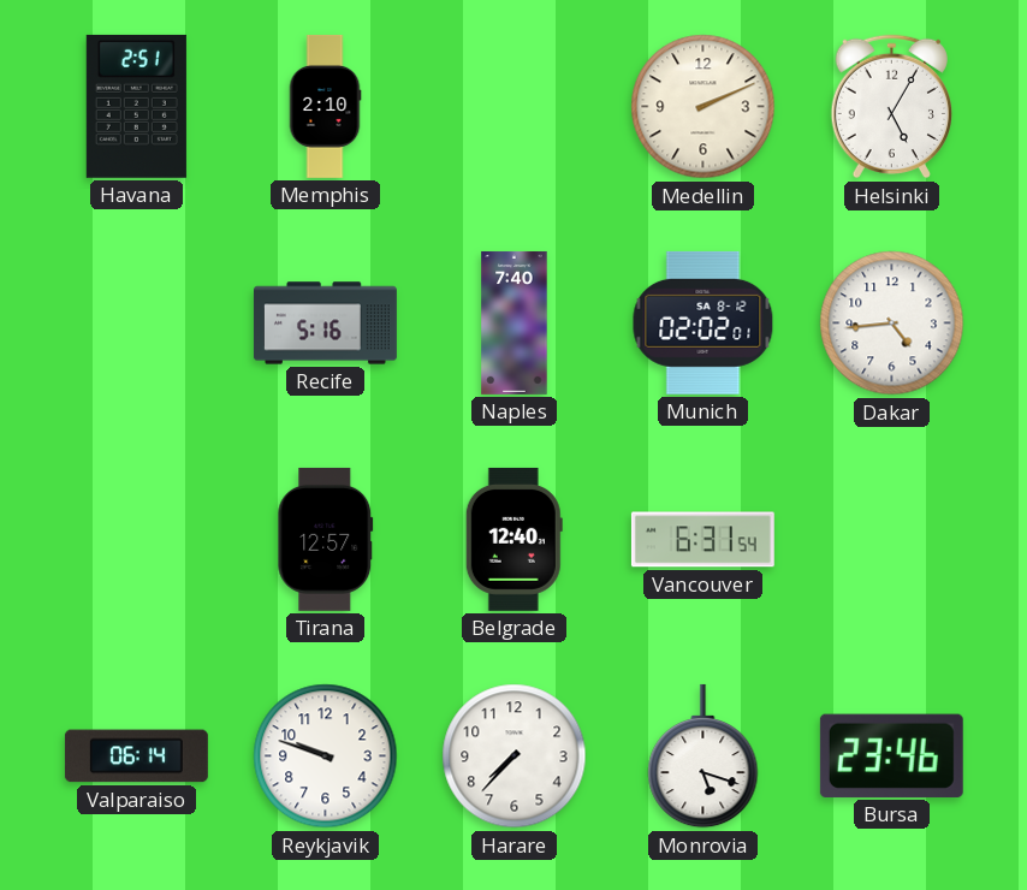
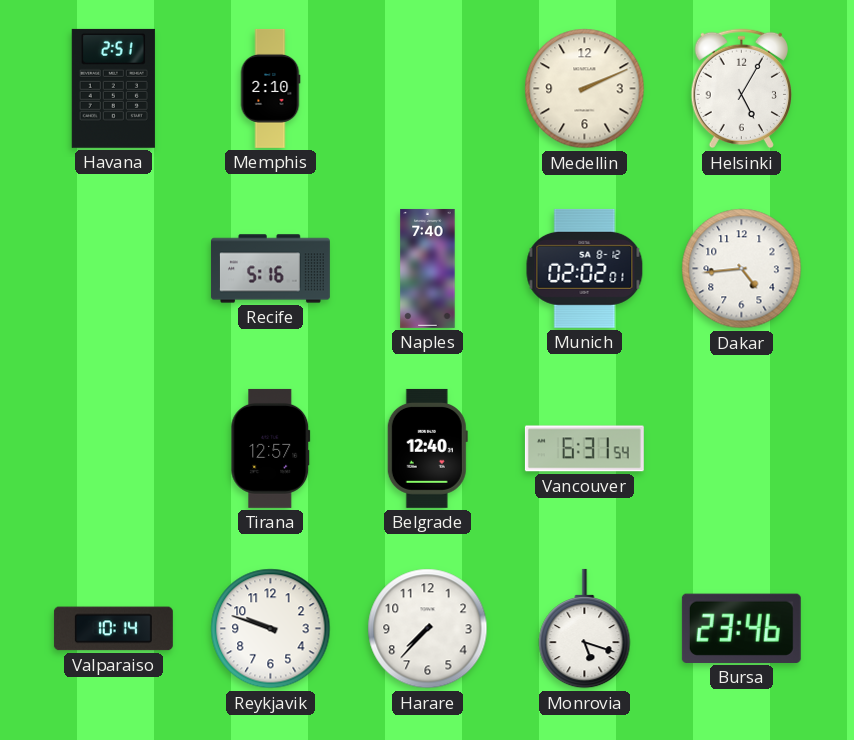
Valparaiso: 06:14 -> 10:14
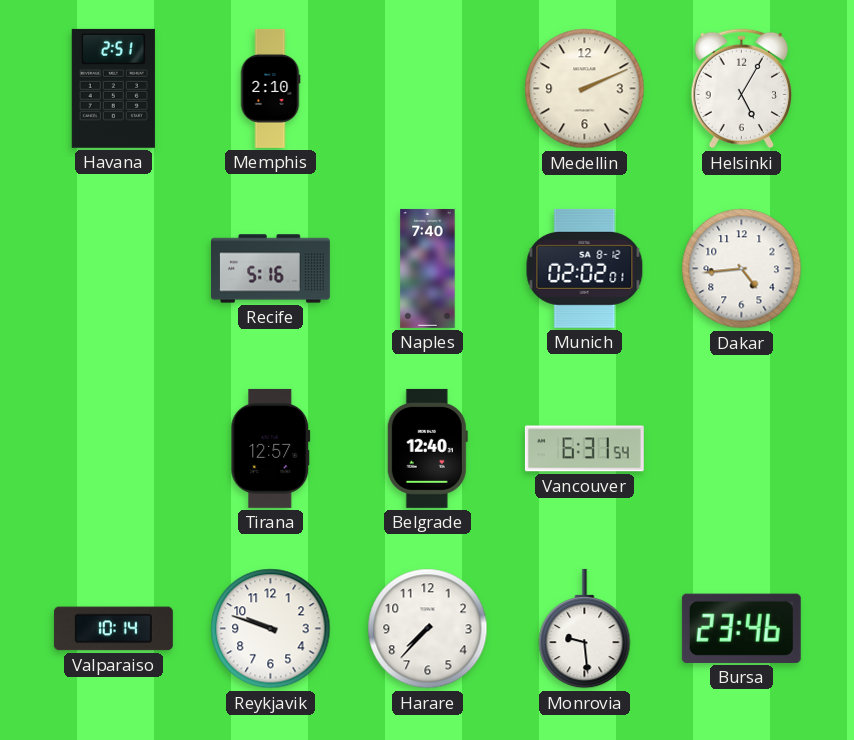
Monrovia: 5:18 -> 9:29
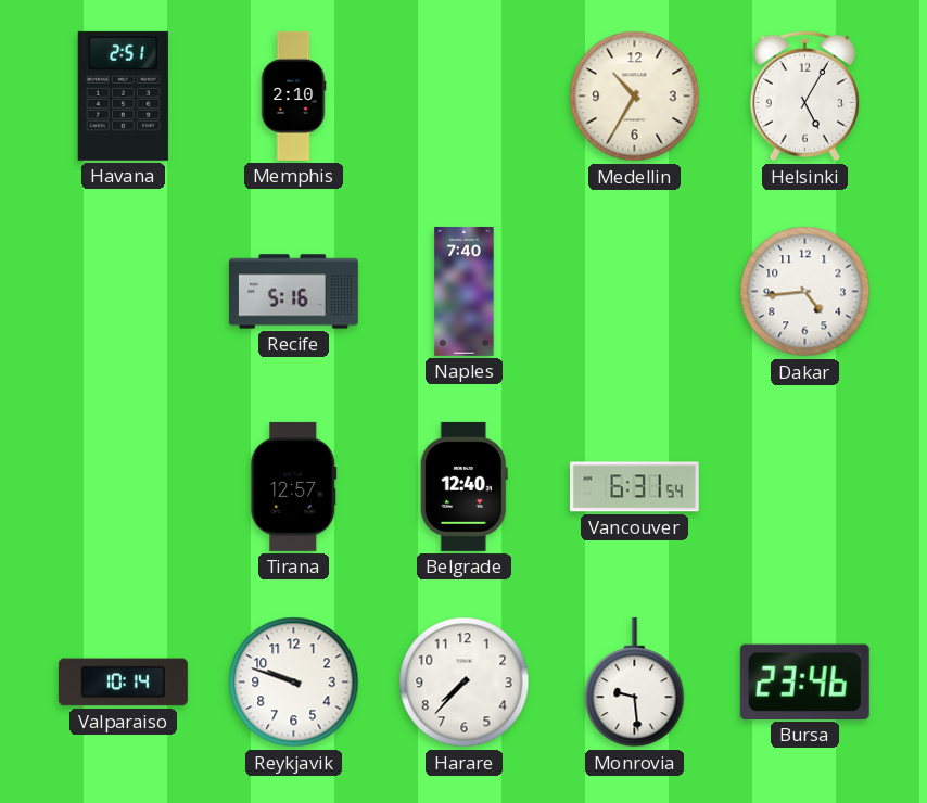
Medellin: 2:11 -> 10:35
Munich: 02:02 -> none
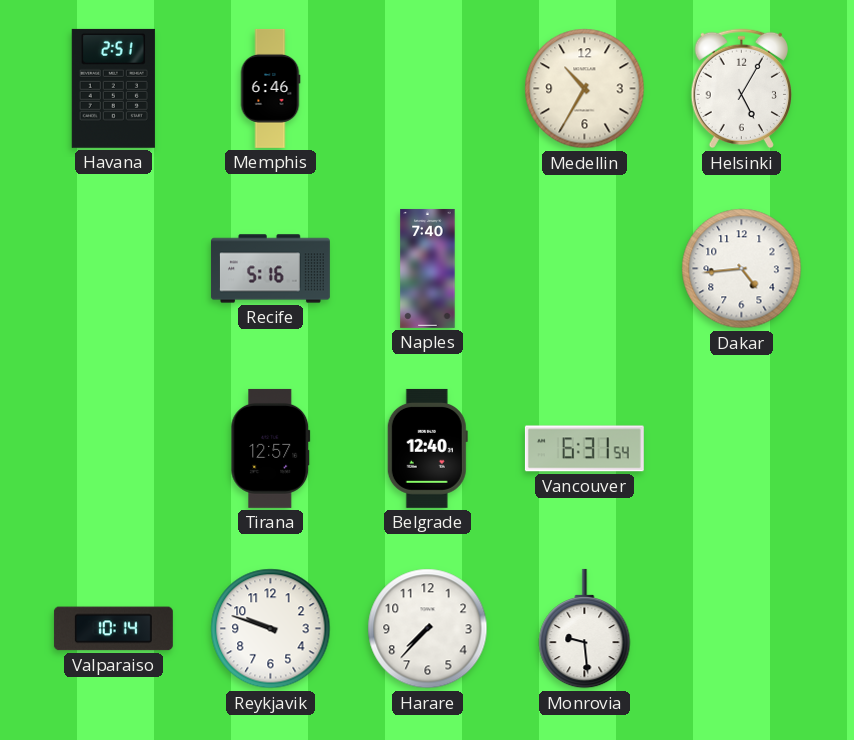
Memphis: 2:10 -> 6:46
Bursa: 23:46 -> none
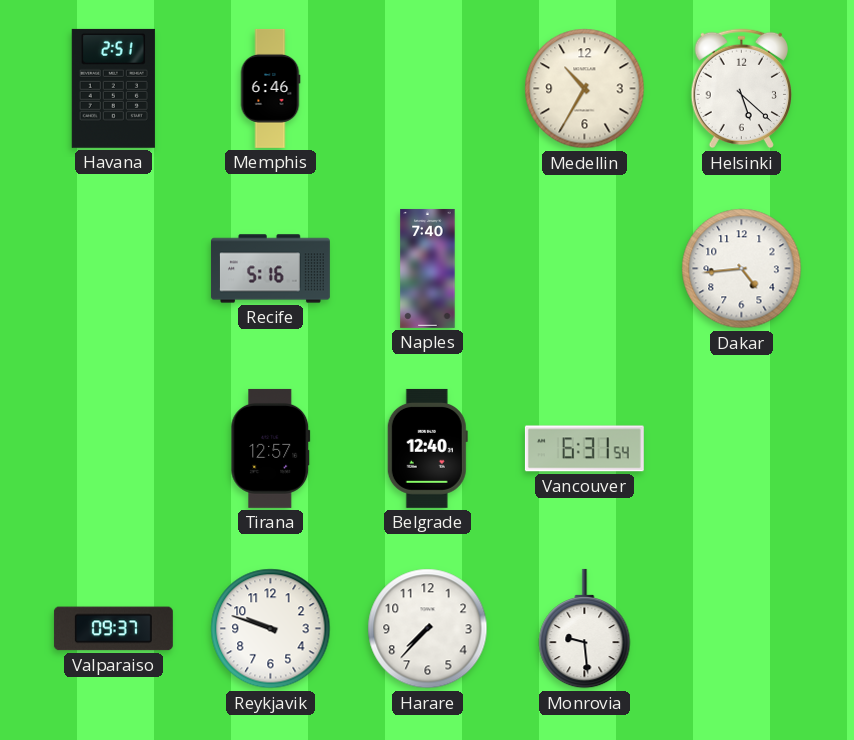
Helsinki: 5:05 -> 5:22
Valparaiso: 10:14 -> 09:37
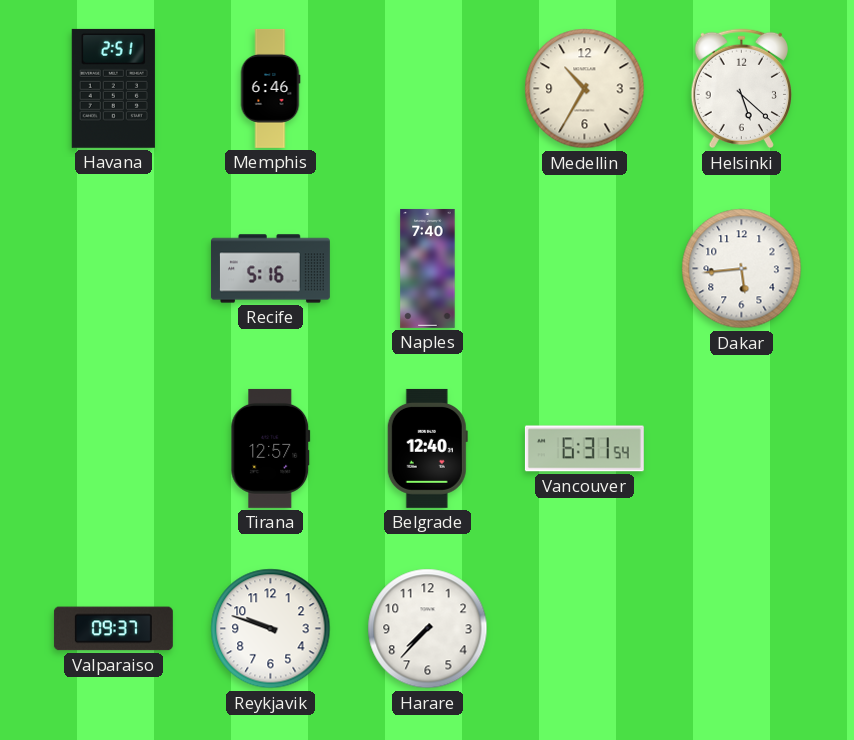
Dakar: 4:44 -> 5:44
Monrovia: 9:29 -> none
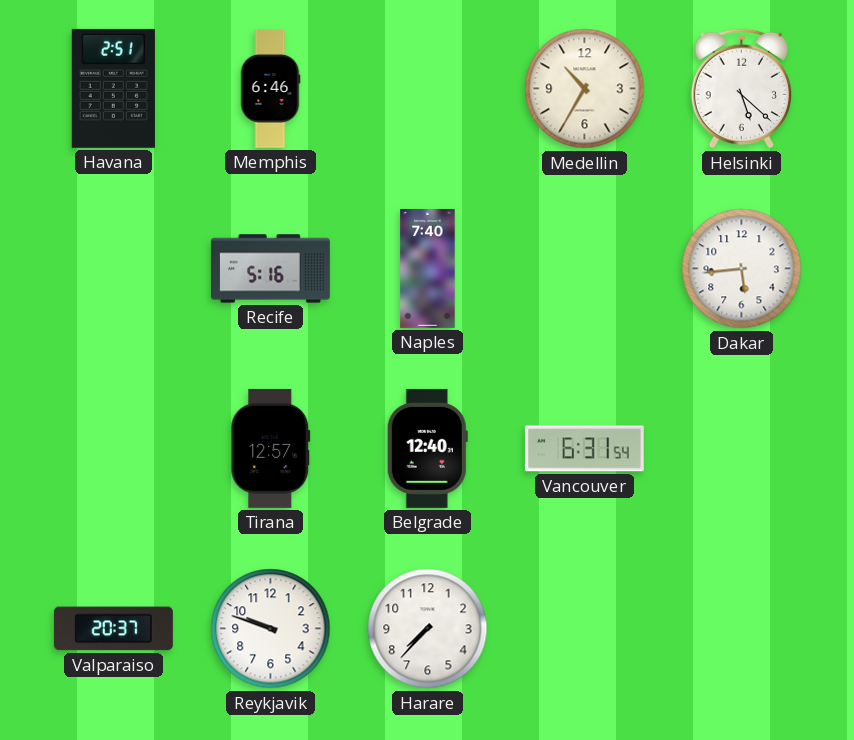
Valparaiso: 09:37 -> 20:37
